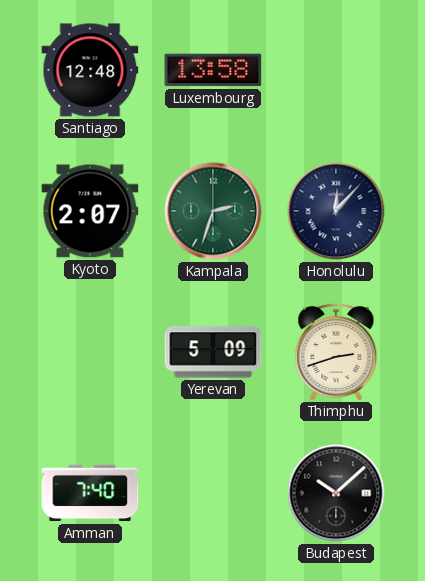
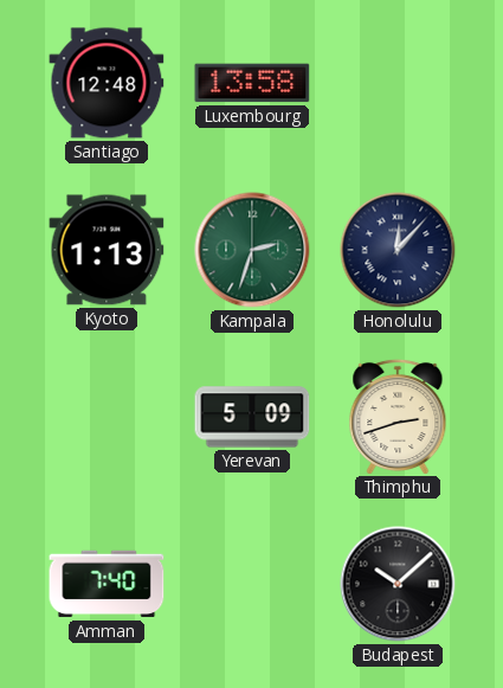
Kyoto: 2:07 -> 1:13
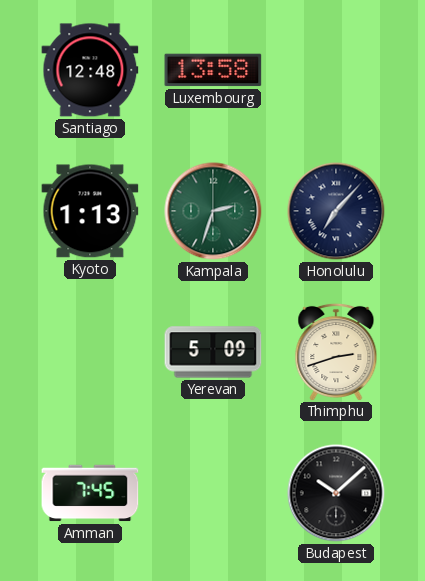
Honolulu: 12:07 -> 7:07
Amman: 7:40 -> 7:45
